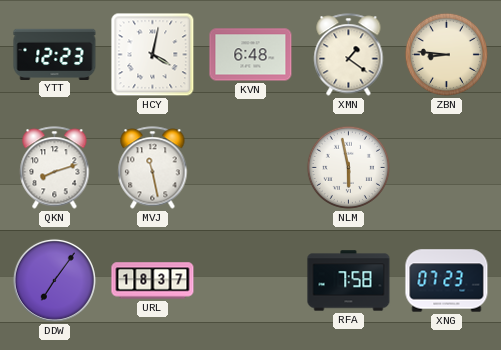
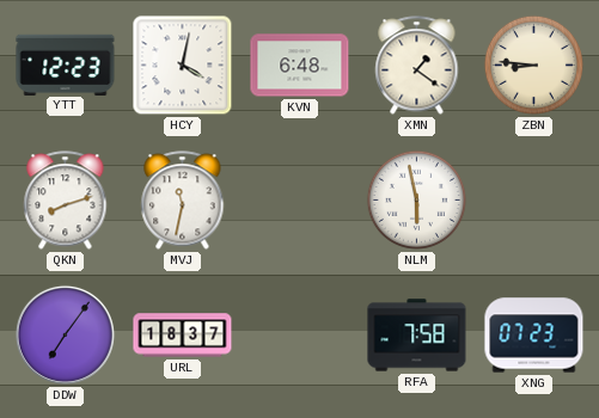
MVJ: 11:28 -> 11:32
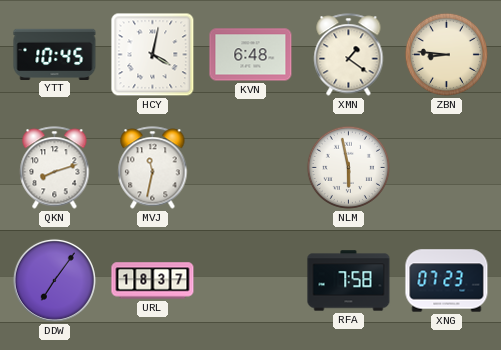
YTT: 12:23 -> 10:45
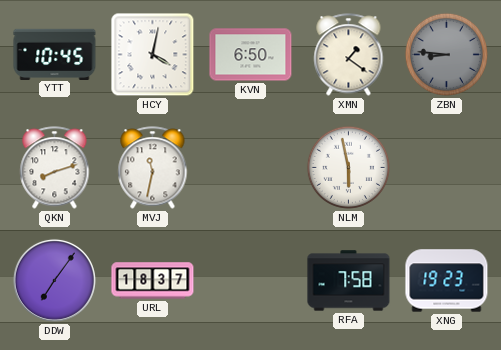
KVN: 6:48 -> 6:50
ZBN dial: cream -> grey
XNG: 07:23 -> 19:23
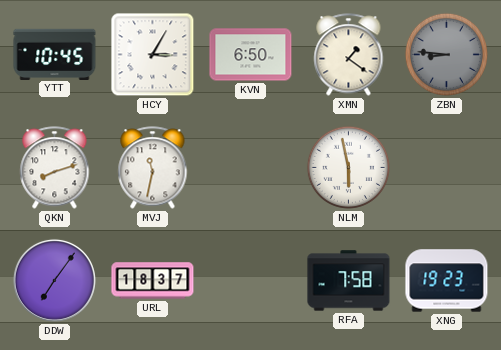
HCY: 4:02 -> 3:05
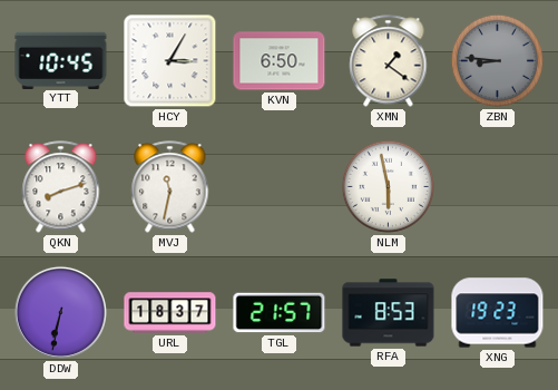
DDW: 7:06 -> 6:32
TGL: none -> 21:57
RFA: 7:58 -> 8:53
